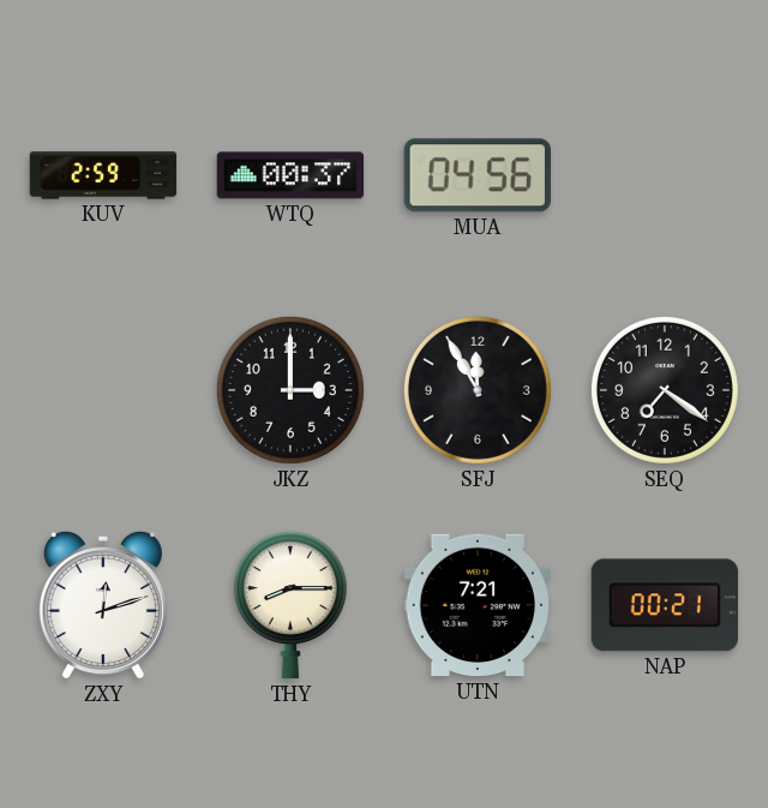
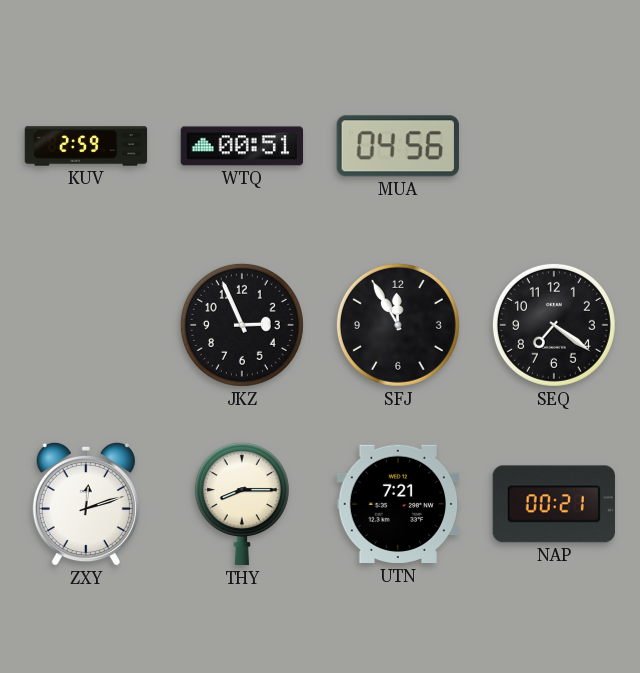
WTQ: 00:37 -> 00:51
JKZ: 3:00 -> 2:56
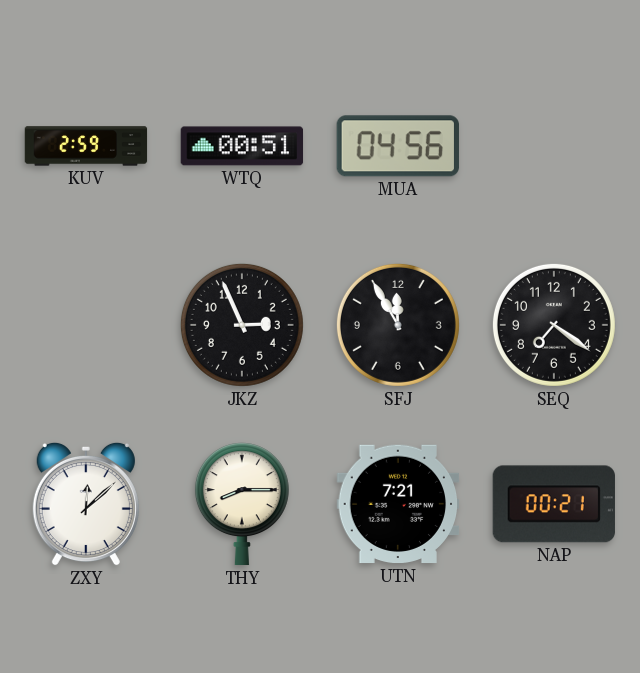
ZXY: 12:12 -> 12:08
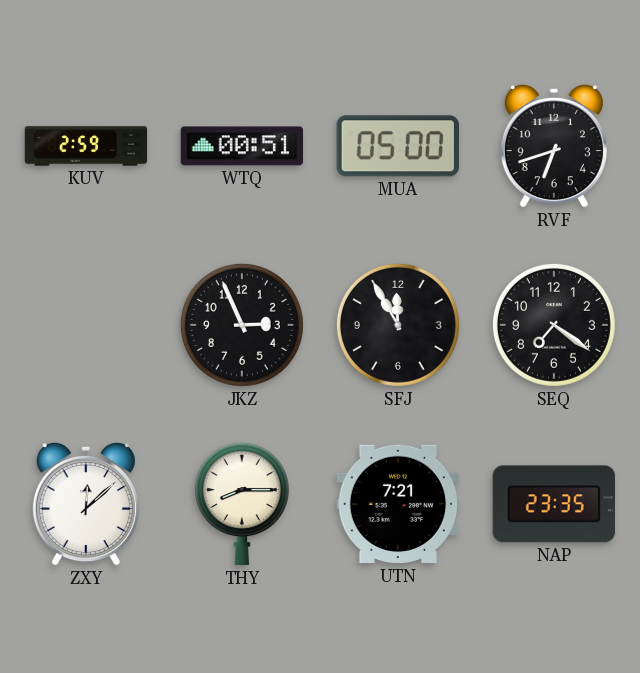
MUA: 04:56 -> 05:00
RVF: none -> 6:42
NAP: 00:21 -> 23:35
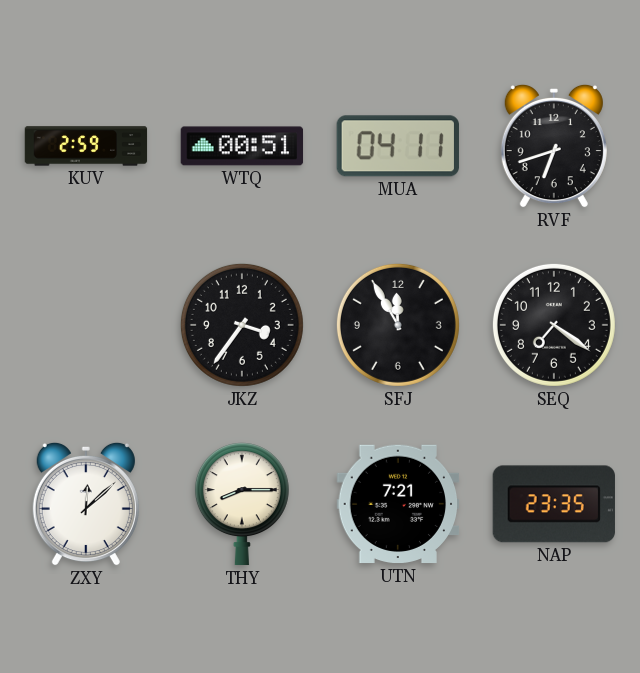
MUA: 05:00 -> 04:11
JKZ: 2:56 -> 3:36
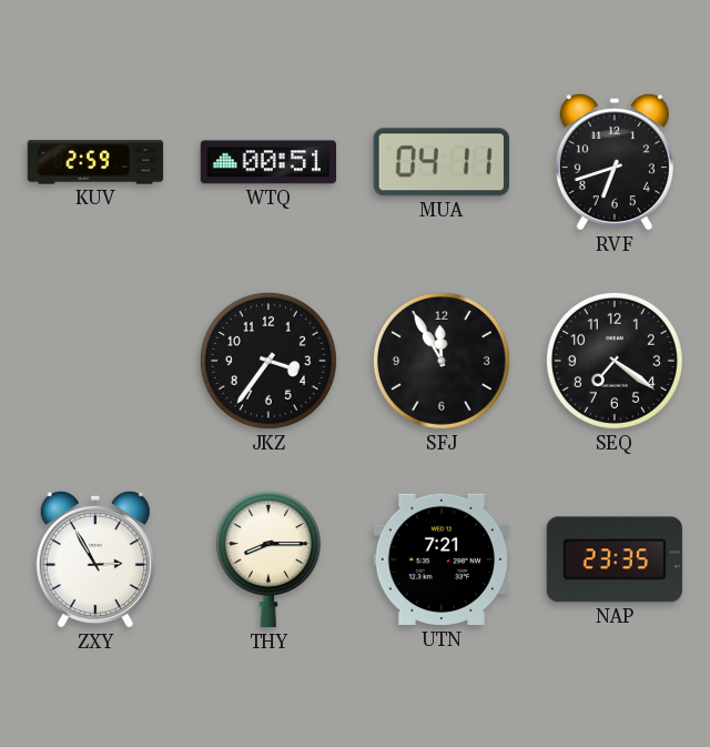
ZXY: 12:08 -> 2:55
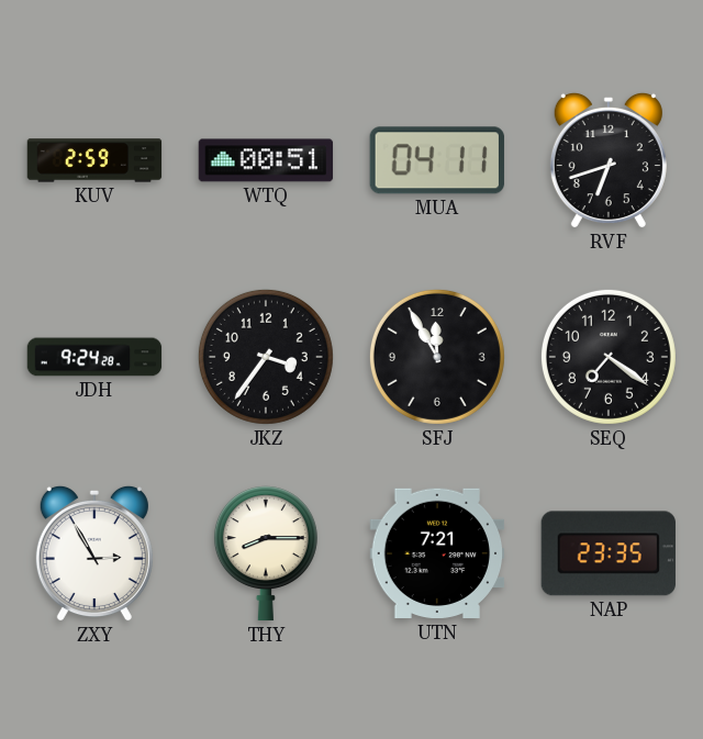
JDH: none -> 9:24
